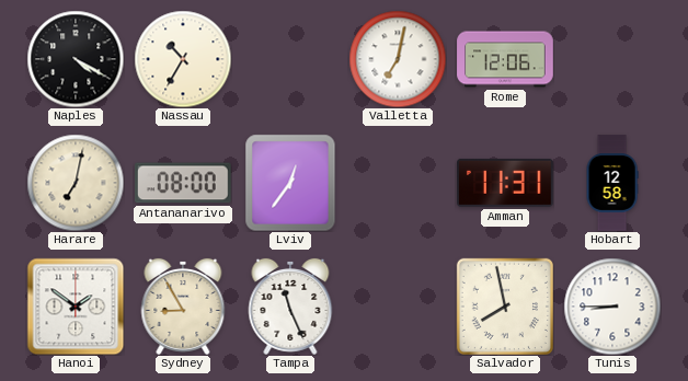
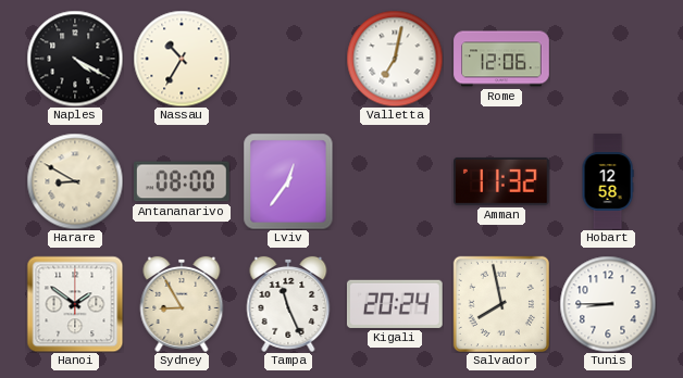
Harare: 7:02 -> 8:50
Amman: 11:31 -> 11:32
Kigali: none -> 20:24
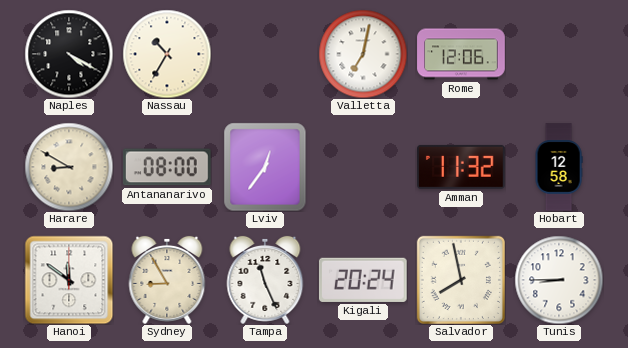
Hanoi: 1:51 -> 11:51
